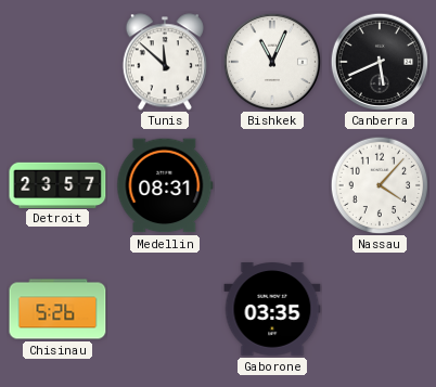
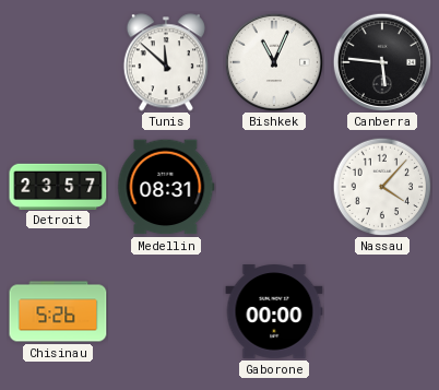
Canberra: 5:41 -> 5:46
Gaborone: 03:35 -> 00:00
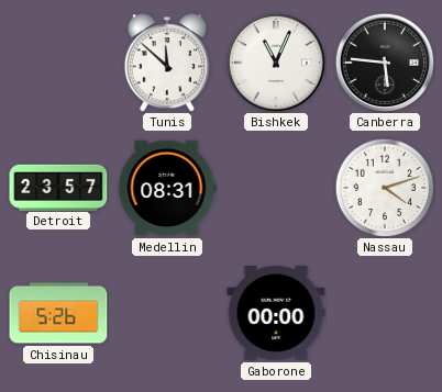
Nassau: 4:07 -> 4:12
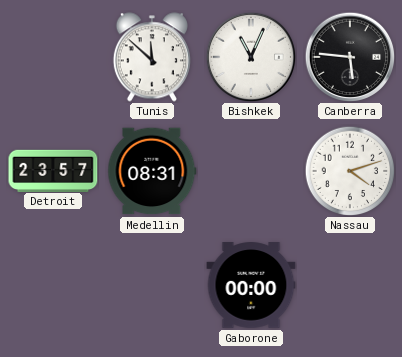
Chisinau: 5:26 -> none
